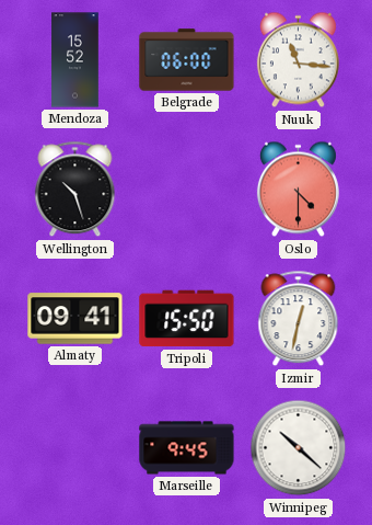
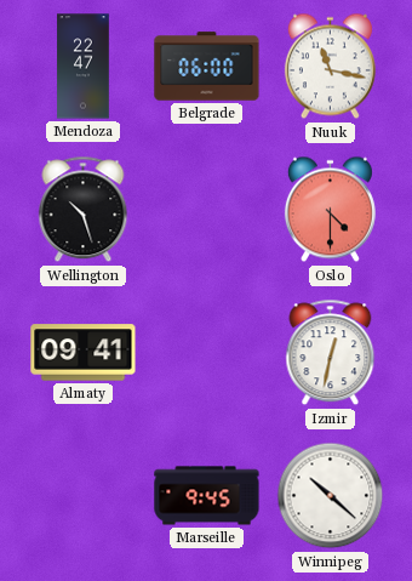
Mendoza: 15:52 -> 22:47
Nuuk: 11:16 -> 11:17
Tripoli: 15:50 -> none
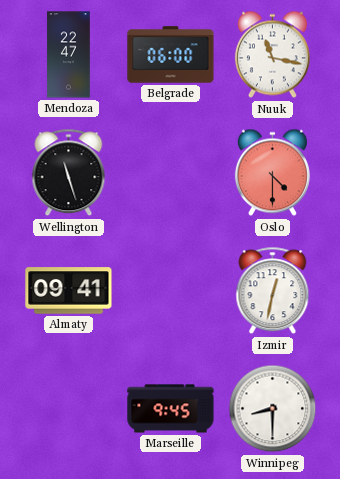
Wellington: 10:27 -> 11:27
Winnipeg: 10:22 -> 8:30
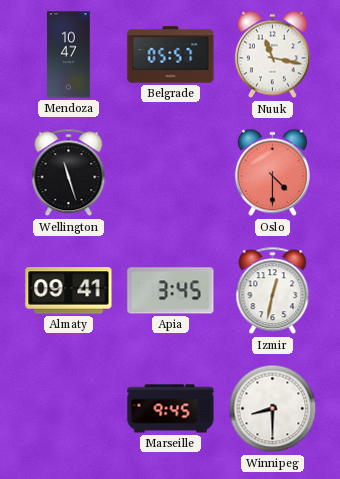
Mendoza: 22:47 -> 10:47
Belgrade: 06:00 -> 05:57
Apia: none -> 3:45
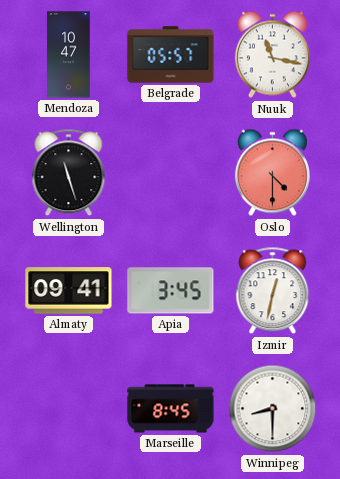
Marseille: 9:45 -> 8:45
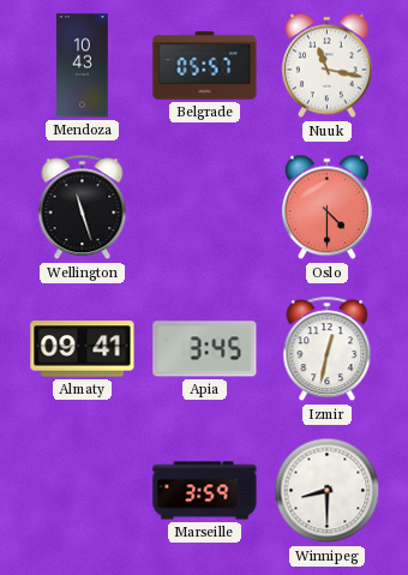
Mendoza: 10:47 -> 10:43
Marseille: 8:45 -> 3:59
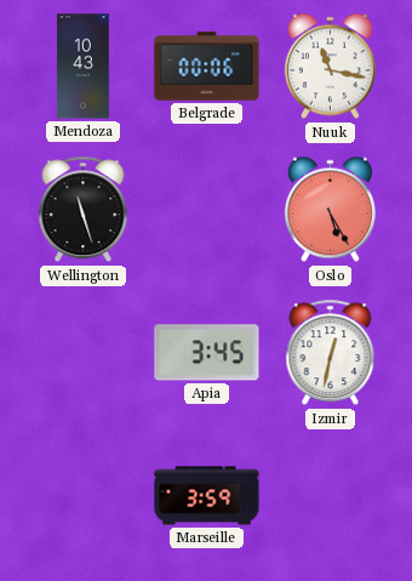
Belgrade: 05:57 -> 00:06
Oslo: 4:30 -> 5:25
Almaty: 09:41 -> none
Winnipeg: 8:30 -> none
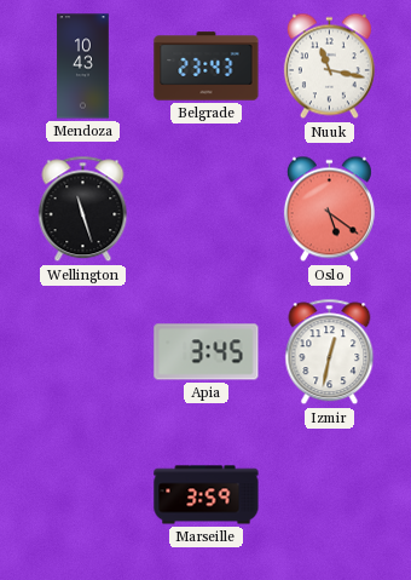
Belgrade: 00:06 -> 23:43
Oslo: 5:25 -> 5:21
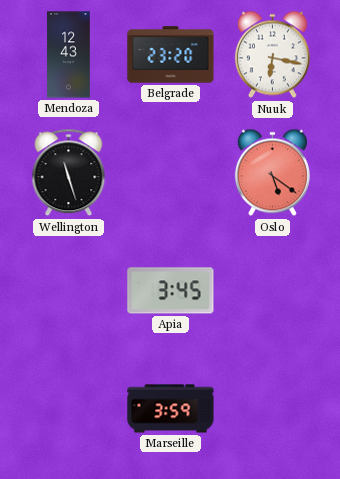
Mendoza: 10:43 -> 12:43
Belgrade: 23:43 -> 23:20
Nuuk: 11:17 -> 6:17
Izmir: 12:32 -> none
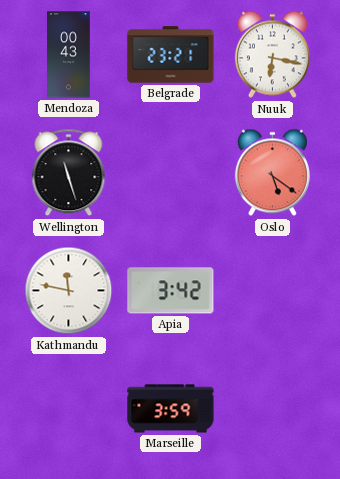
Mendoza: 12:43 -> 00:43
Belgrade: 23:20 -> 23:21
Kathmandu: none -> 11:47
Apia: 3:45 -> 3:42
